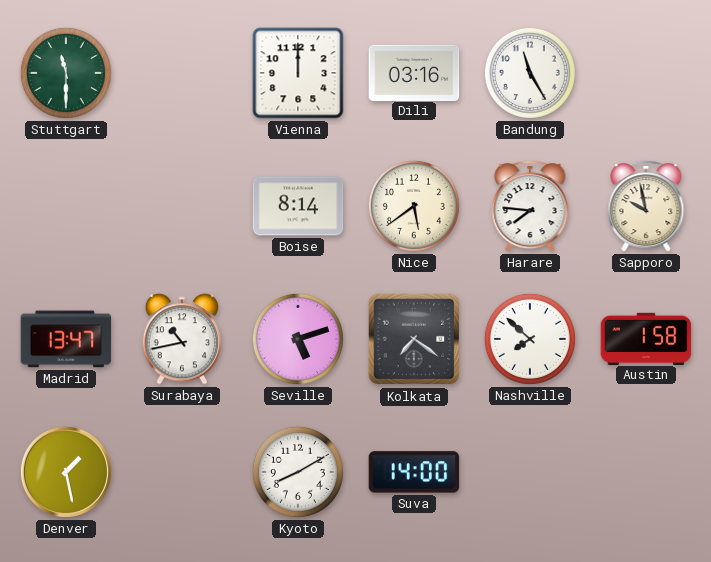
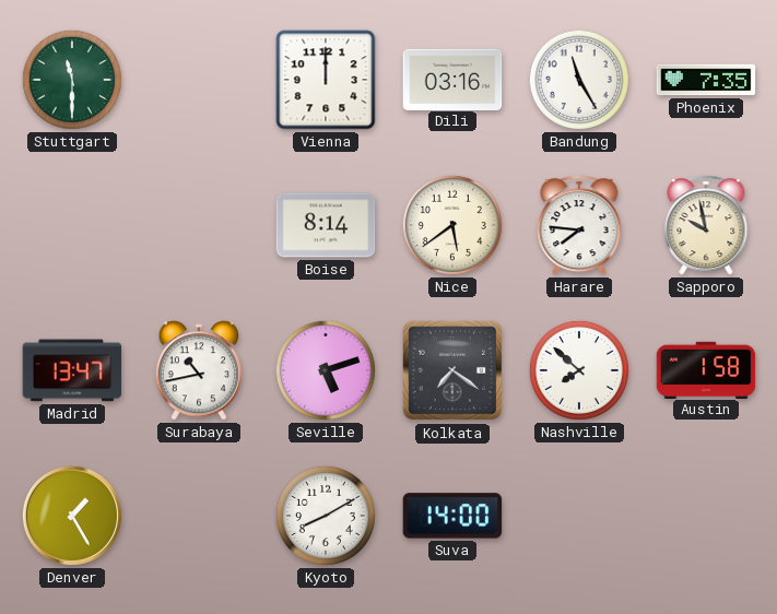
Phoenix: none -> 7:35
Denver: 1:28 -> 1:25
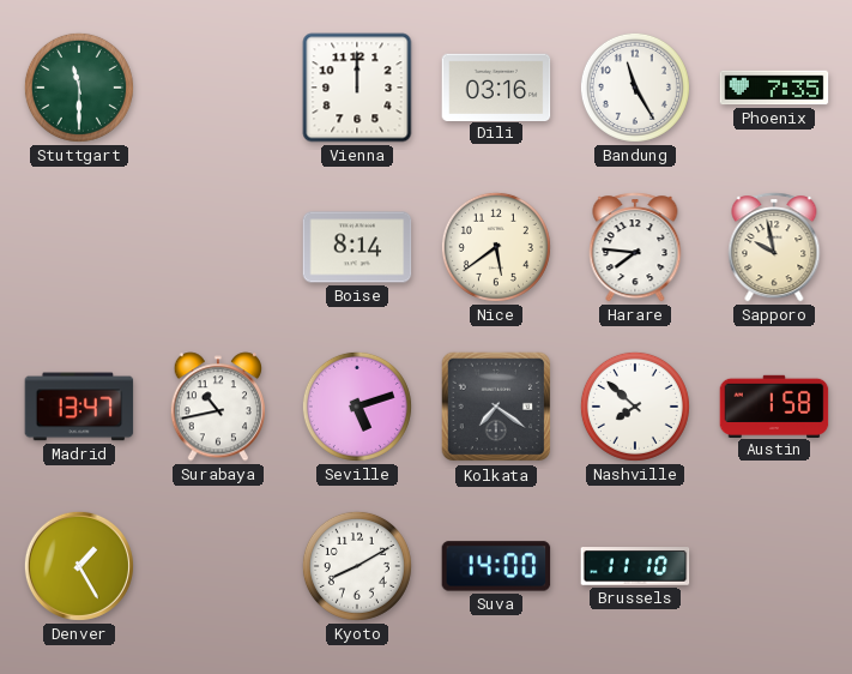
Brussels: none -> 11:10
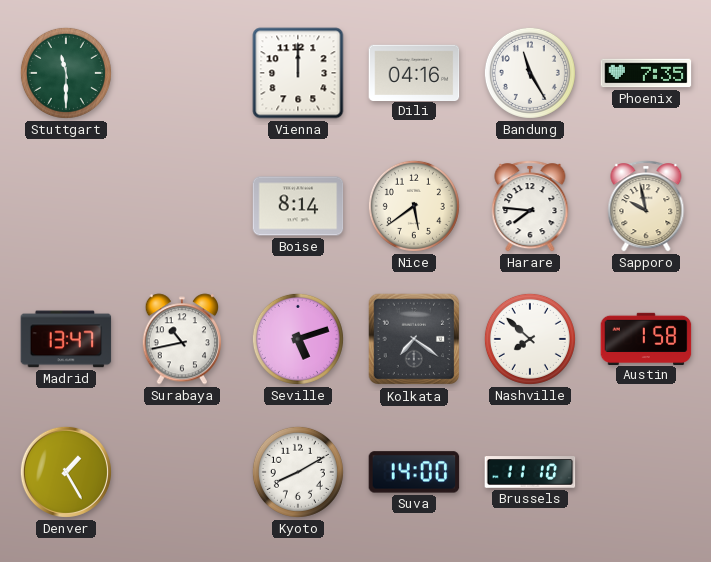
Dili: 03:16 -> 04:16
